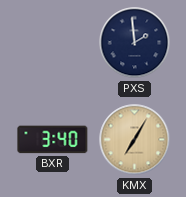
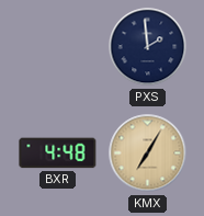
BXR: 3:40 -> 4:48
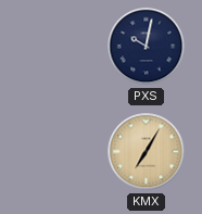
PXS: 1:59 -> 10:02
BXR: 4:48 -> none
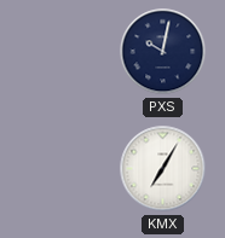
KMX dial: champagne -> white
